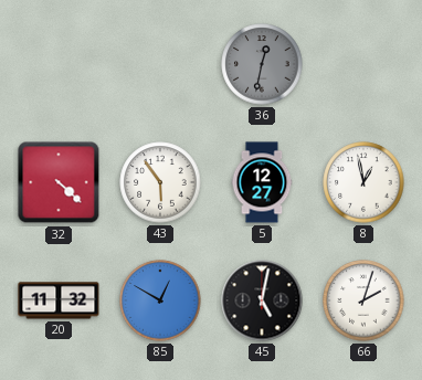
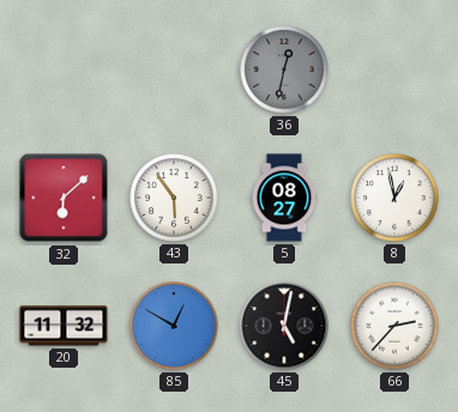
32: 4:22 -> 6:08
5: 12:27 -> 08:27
66: 2:03 -> 2:37
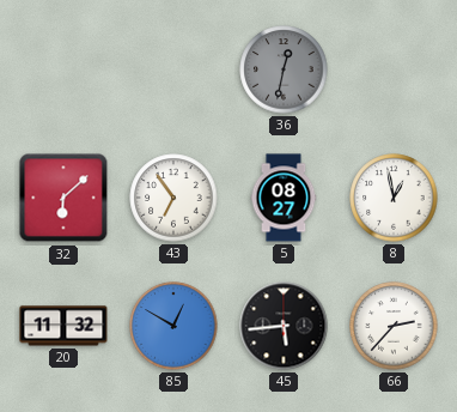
43: 5:54 -> 6:54
45: 5:02 -> 5:44
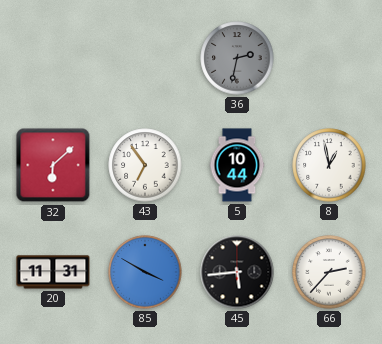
36: 12:32 -> 2:32
5: 08:27 -> 10:44
20: 11:32 -> 11:31
85: 12:50 -> 3:50
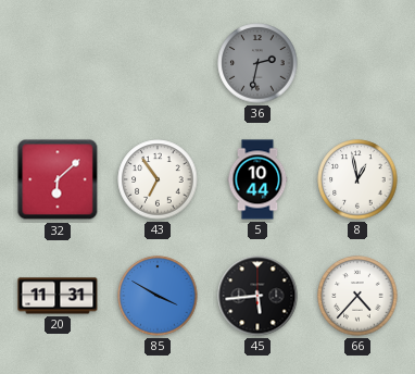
66: 2:37 -> 4:37
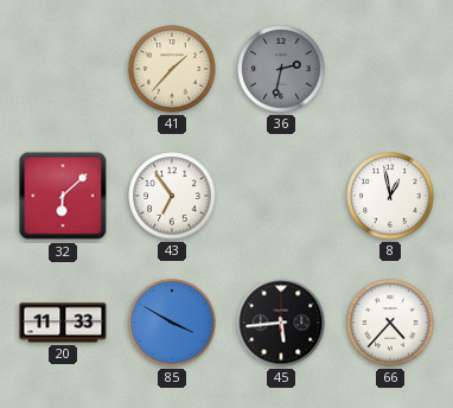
41: none -> 1:37
5: 10:44 -> none
20: 11:31 -> 11:33
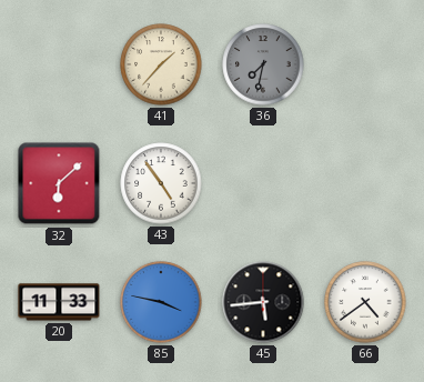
36: 2:32 -> 7:32
43: 6:54 -> 4:54
8: 12:58 -> none
85: 3:50 -> 3:47
66: 4:37 -> 4:39
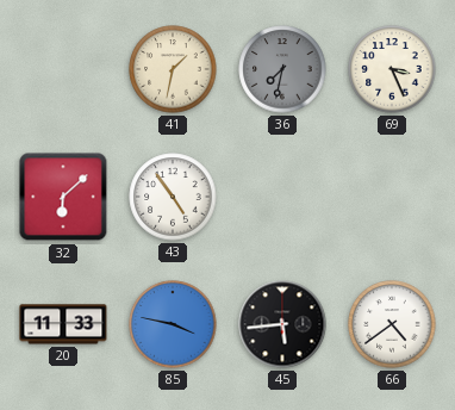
41: 1:37 -> 1:32
69: none -> 3:26
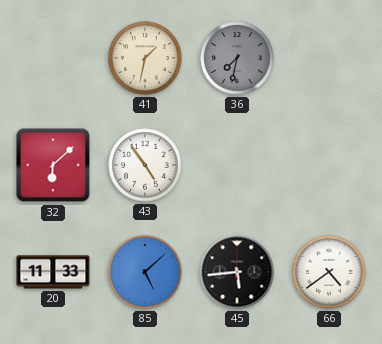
69: 3:26 -> none
85: 3:47 -> 5:08
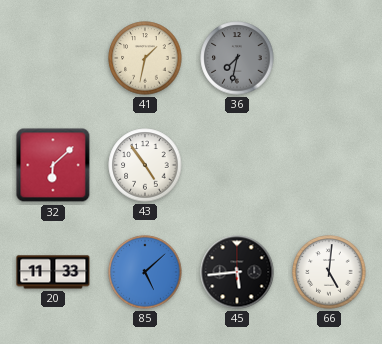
66: 4:39 -> 5:01
